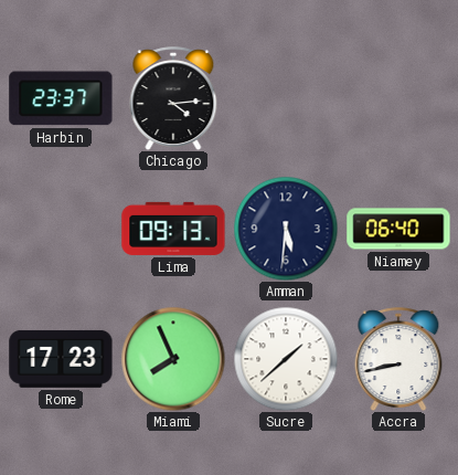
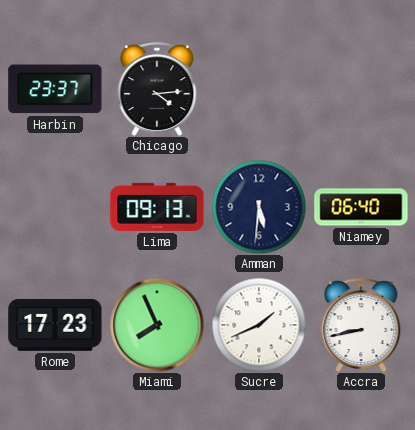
Sucre: 1:38 -> 1:41
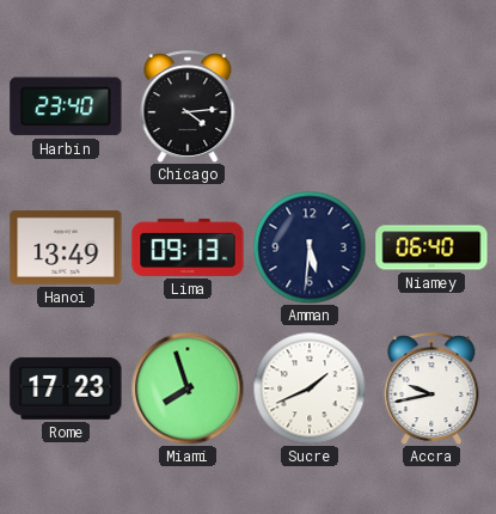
Harbin: 23:37 -> 23:40
Hanoi: none -> 13:49
Miami: 7:56 -> 7:57
Accra: 8:43 -> 9:43
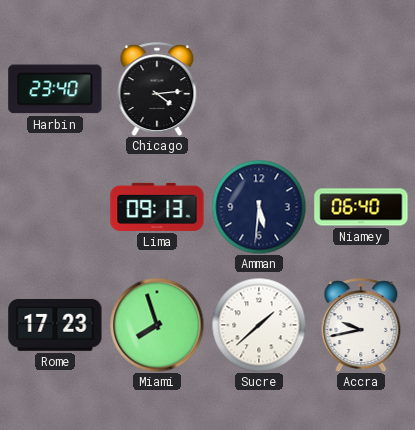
Hanoi: 13:49 -> none
Sucre: 1:41 -> 1:38
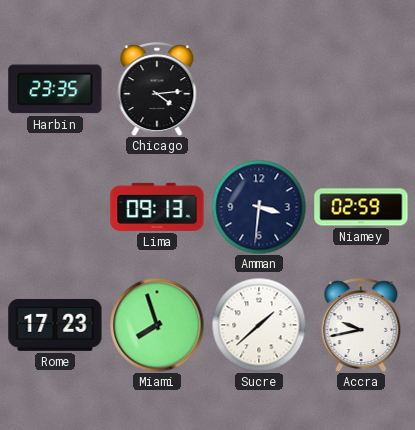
Harbin: 23:40 -> 23:35
Amman: 5:31 -> 3:31
Niamey: 06:40 -> 02:59
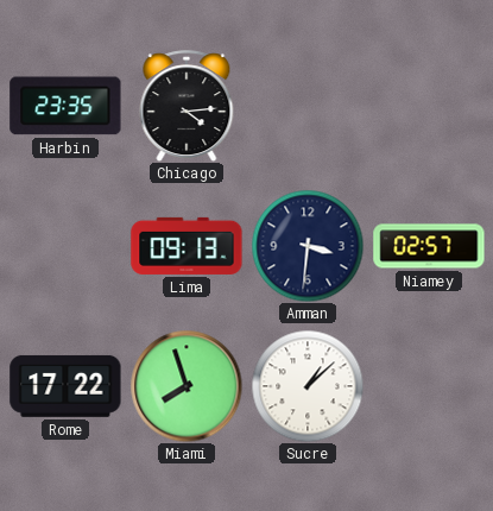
Niamey: 02:59 -> 02:57
Rome: 17:23 -> 17:22
Sucre: 1:38 -> 1:08
Accra: 9:43 -> none
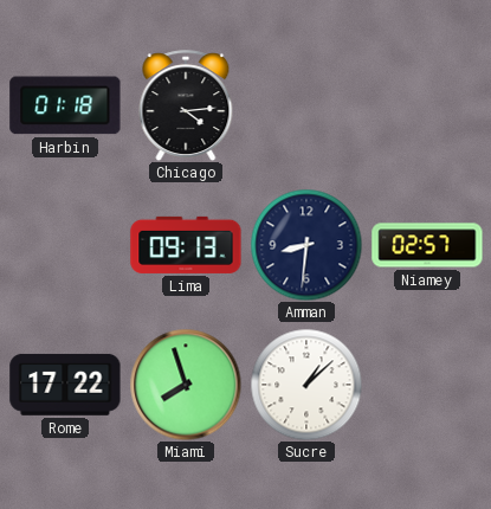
Harbin: 23:35 -> 01:18
Amman: 3:31 -> 8:31
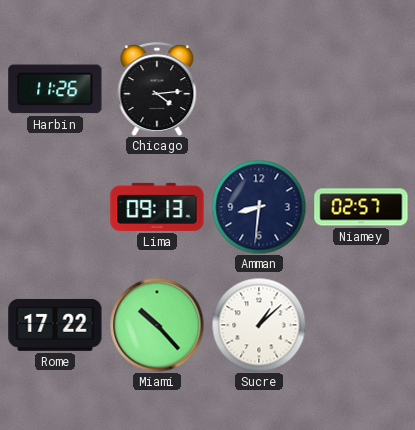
Harbin: 01:18 -> 11:26
Miami: 7:57 -> 10:23
